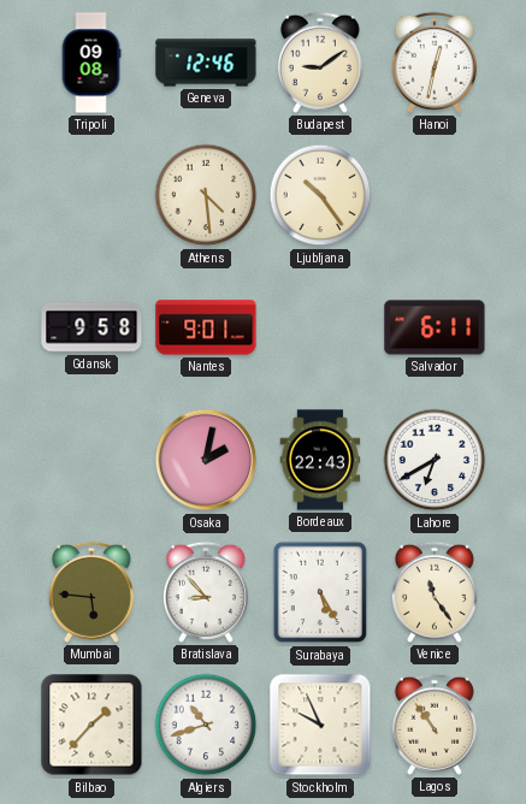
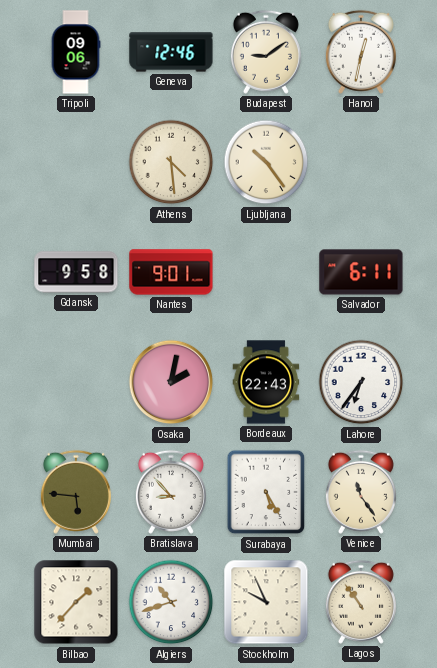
Tripoli: 09:08 -> 09:06
Lahore: 6:40 -> 6:36
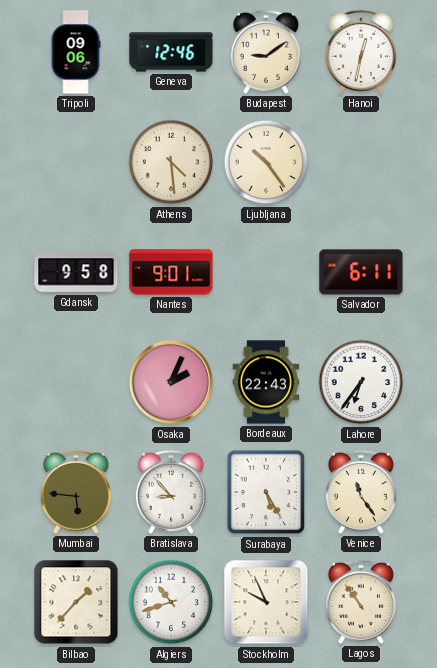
Osaka: 2:02 -> 2:04
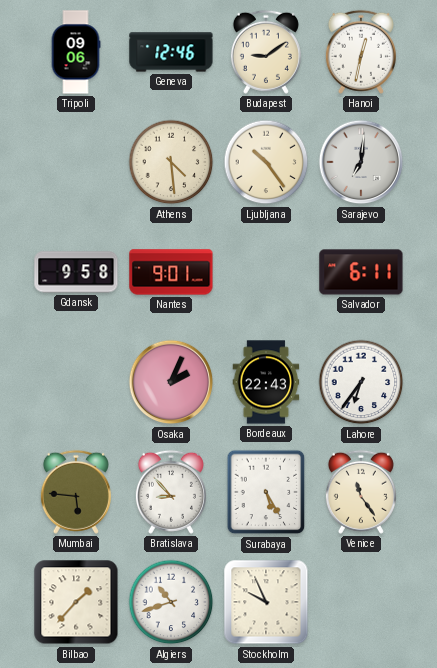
Sarajevo: none -> 7:01
Lagos: 10:54 -> none
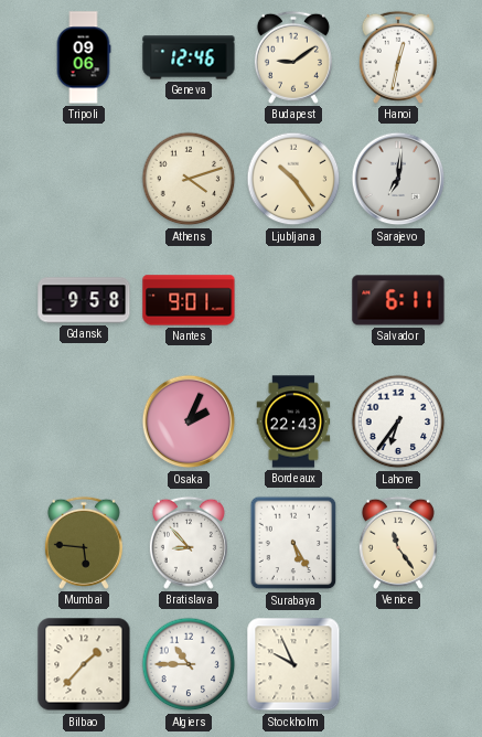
Athens: 4:29 -> 4:12
Algiers: 10:42 -> 10:45
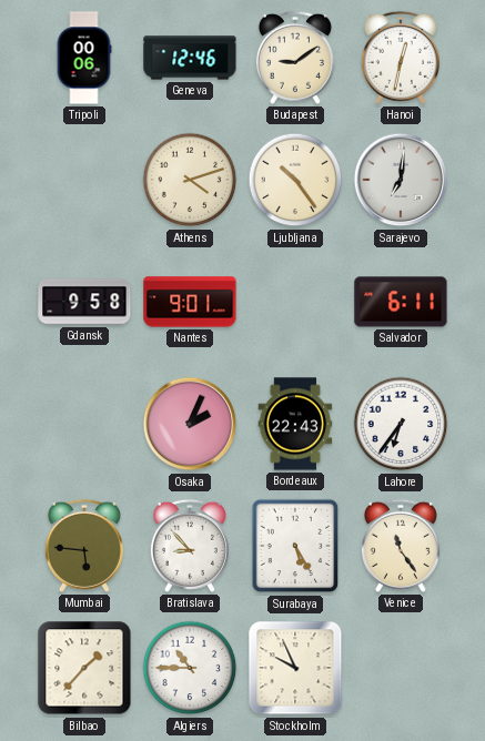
Tripoli: 09:06 -> 00:06
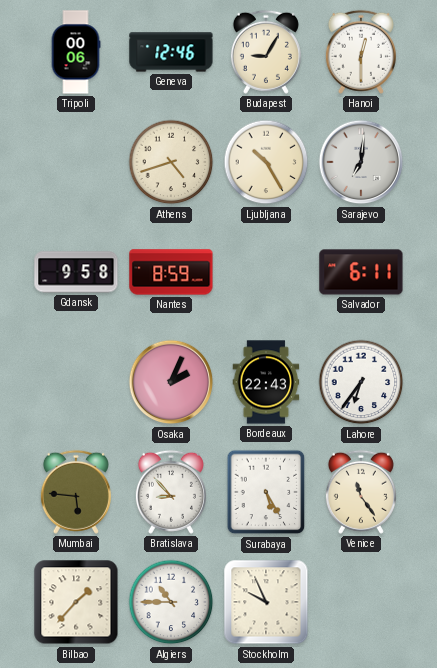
Budapest: 9:09 -> 9:05
Hanoi: 12:32 -> 12:30
Athens: 4:12 -> 4:42
Ljubljana: 10:24 -> 10:25
Nantes: 9:01 -> 8:59
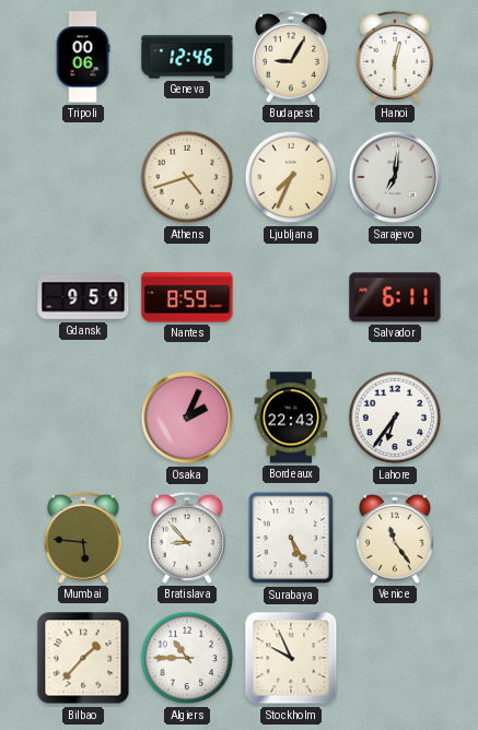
Ljubljana: 10:25 -> 7:34
Gdansk: 9:58 -> 9:59
